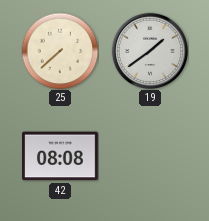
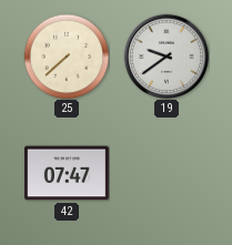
19: 1:39 -> 9:39
42: 08:08 -> 07:47
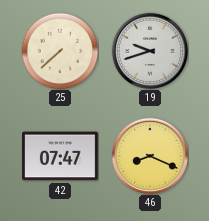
19: 9:39 -> 9:42
46: none -> 8:19
